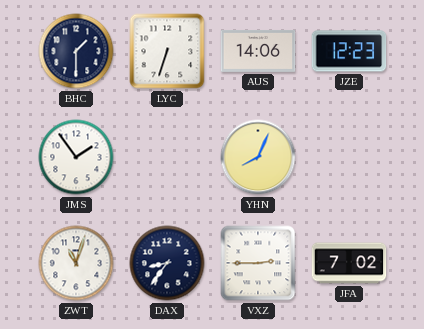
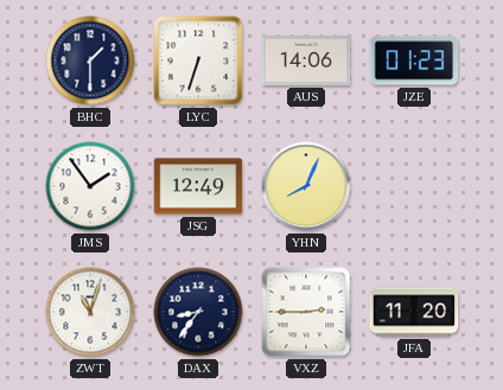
JZE: 12:23 -> 01:23
JSG: none -> 12:49
JFA: 7:02 -> 11:20
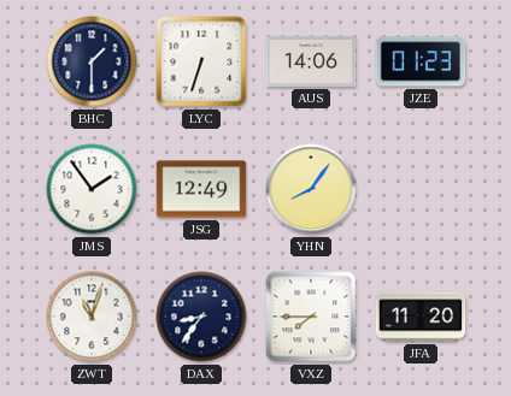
YHN: 8:04 -> 8:06
VXZ: 2:45 -> 7:45
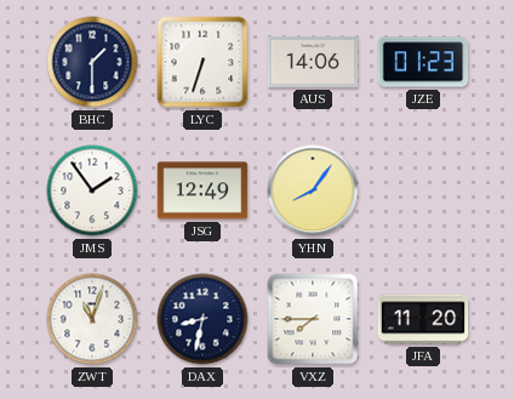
DAX: 8:36 -> 8:32
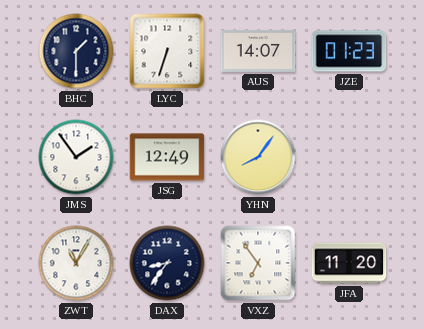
AUS: 14:06 -> 14:07
ZWT: 11:03 -> 11:05
DAX: 8:32 -> 8:36
VXZ: 7:45 -> 6:54
